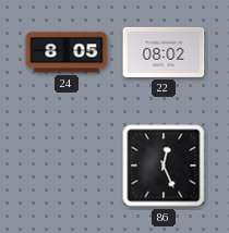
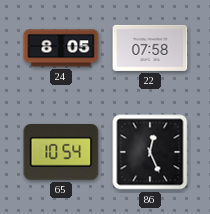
22: 08:02 -> 07:58
65: none -> 10:54
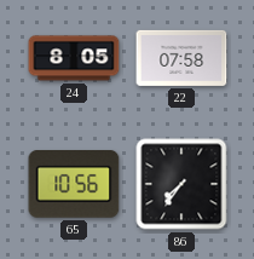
65: 10:54 -> 10:56
86: 12:26 -> 7:36
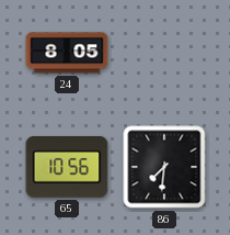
22: 07:58 -> none
86: 7:36 -> 7:31
